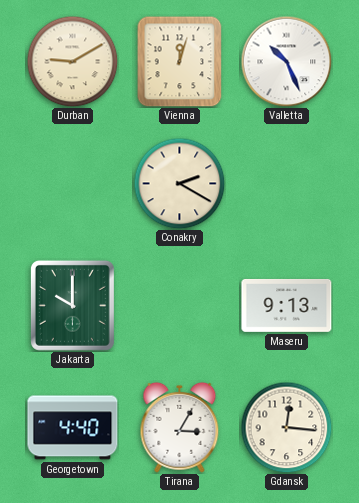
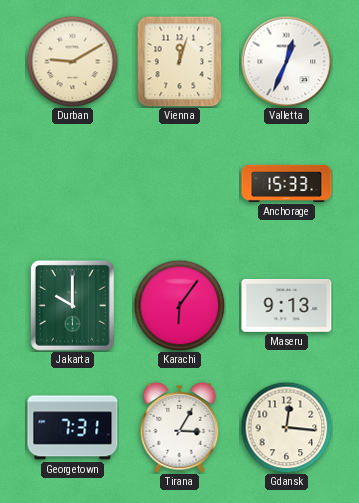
Valletta: 10:26 -> 12:34
Conakry: 2:20 -> none
Anchorage: none -> 15:33
Karachi: none -> 6:06
Georgetown: 4:40 -> 7:31
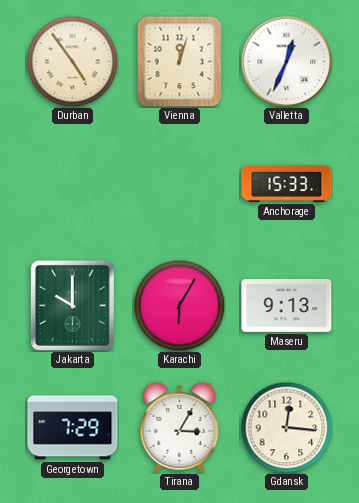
Durban: 9:10 -> 4:54
Karachi: 6:06 -> 6:05
Georgetown: 7:31 -> 7:29
